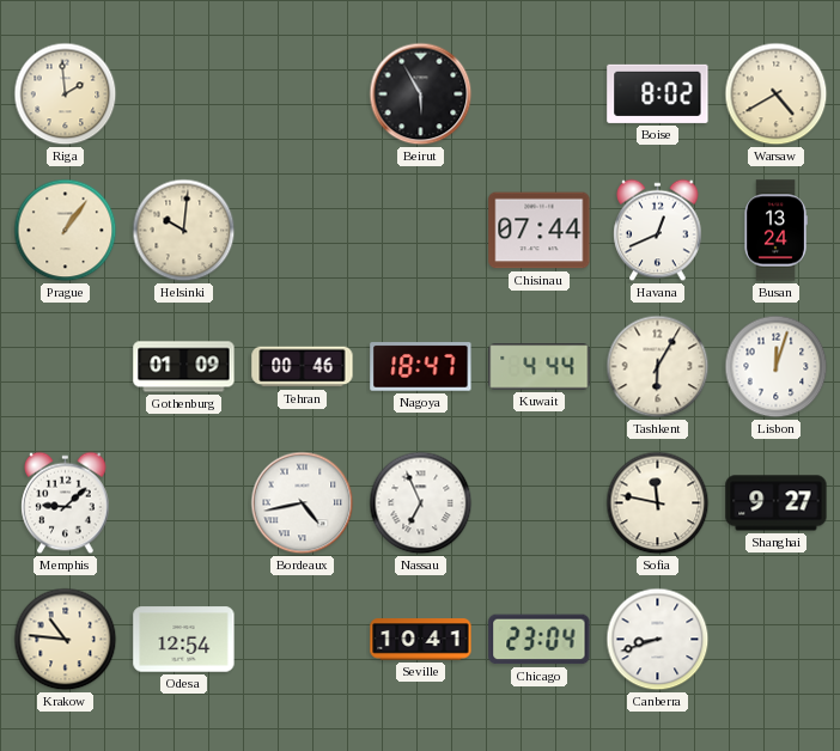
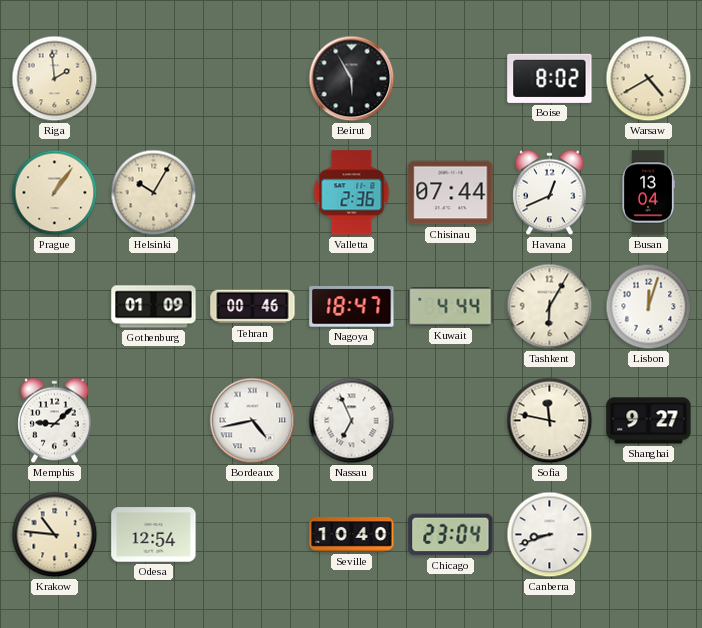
Helsinki: 10:01 -> 10:05
Valletta: none -> 2:36
Busan: 13:24 -> 13:04
Seville: 10:41 -> 10:40
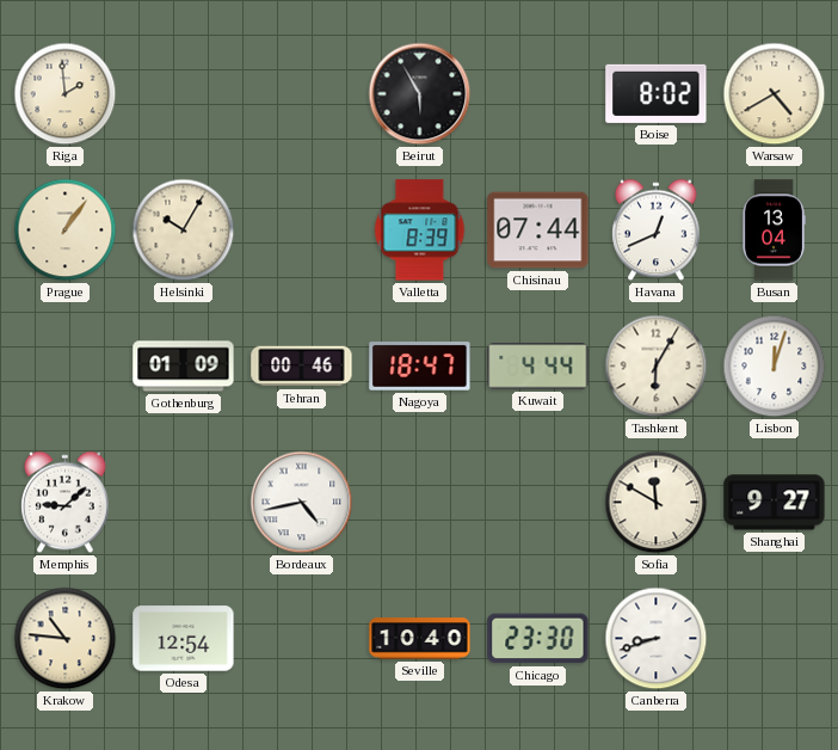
Valletta: 2:36 -> 8:39
Nassau: 6:56 -> none
Sofia: 11:47 -> 11:50
Chicago: 23:04 -> 23:30
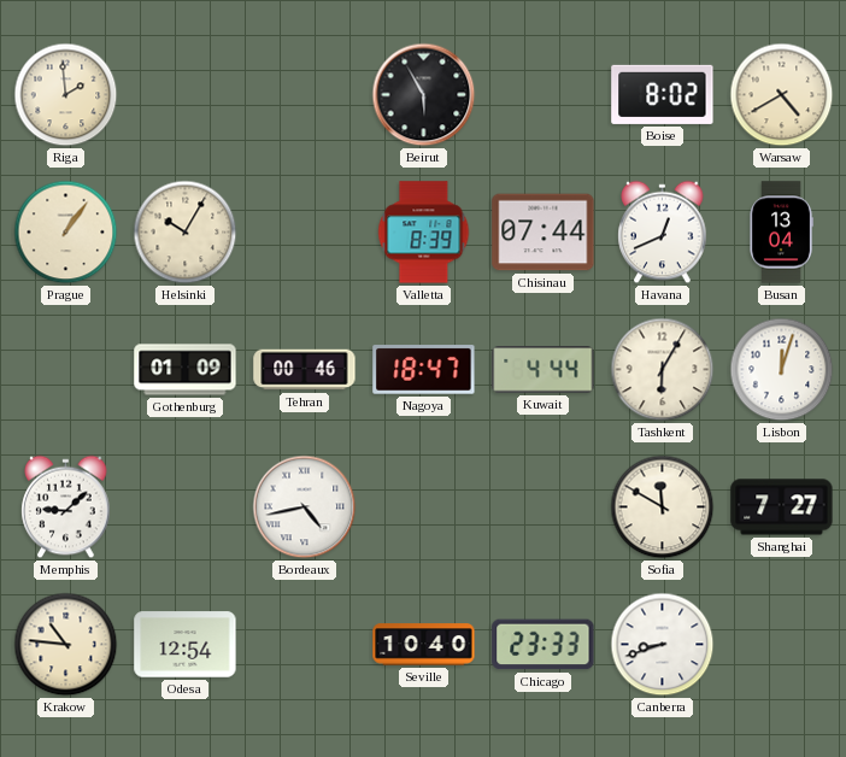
Shanghai: 9:27 -> 7:27
Chicago: 23:30 -> 23:33
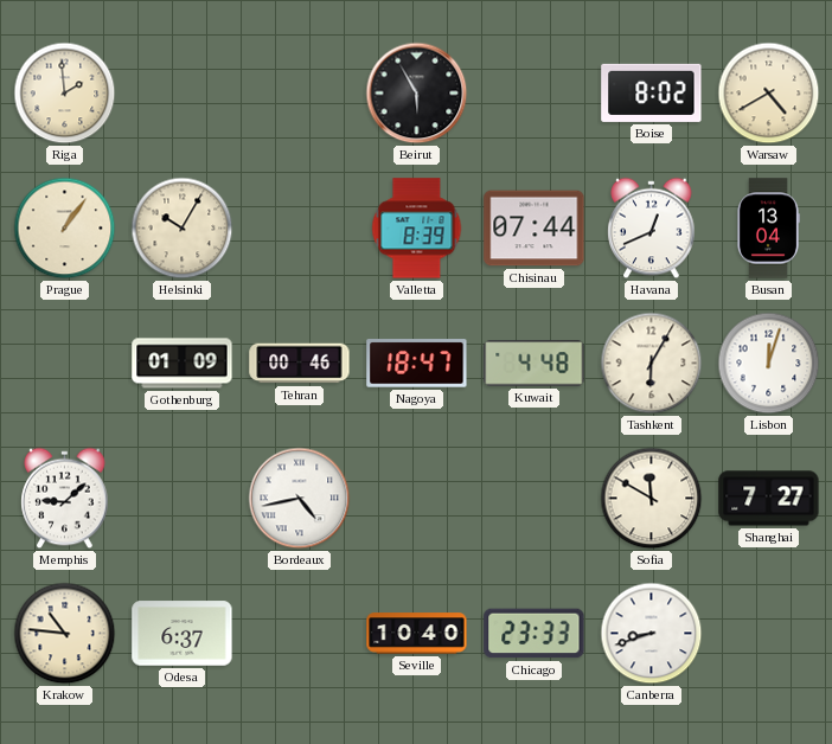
Kuwait: 4:44 -> 4:48
Odesa: 12:54 -> 6:37
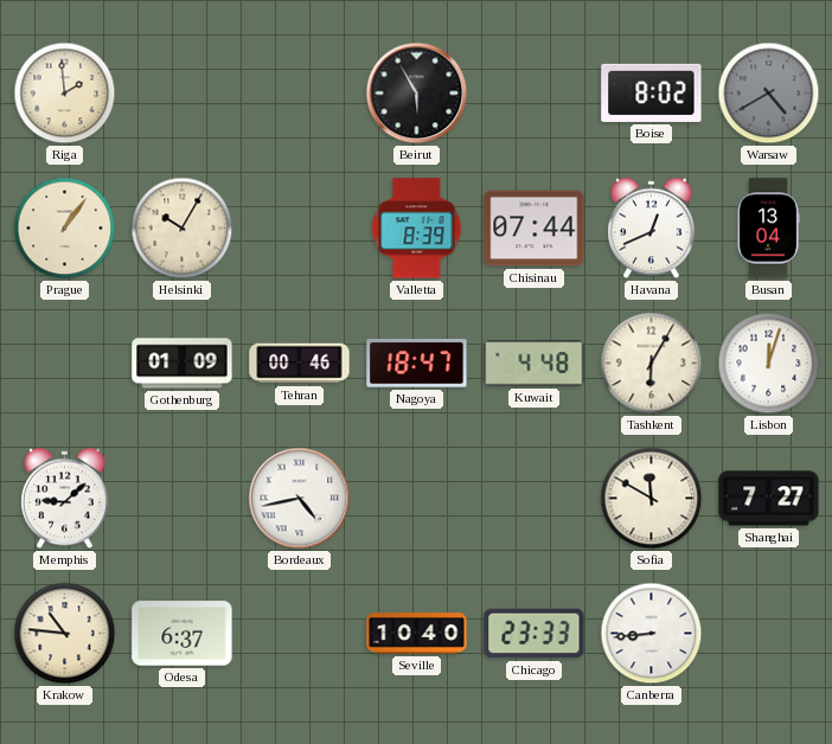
Warsaw dial: cream -> grey
Canberra: 8:42 -> 8:44
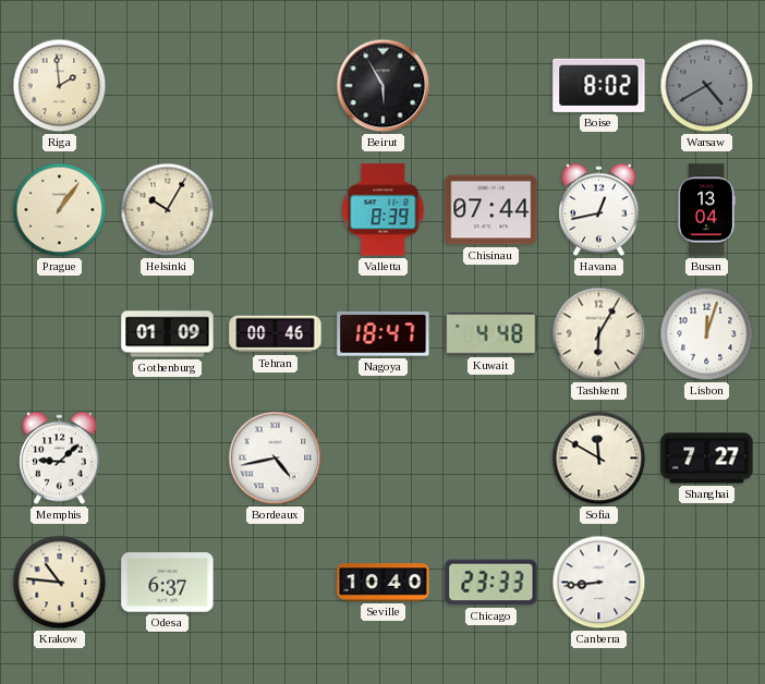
Havana: 12:41 -> 12:43
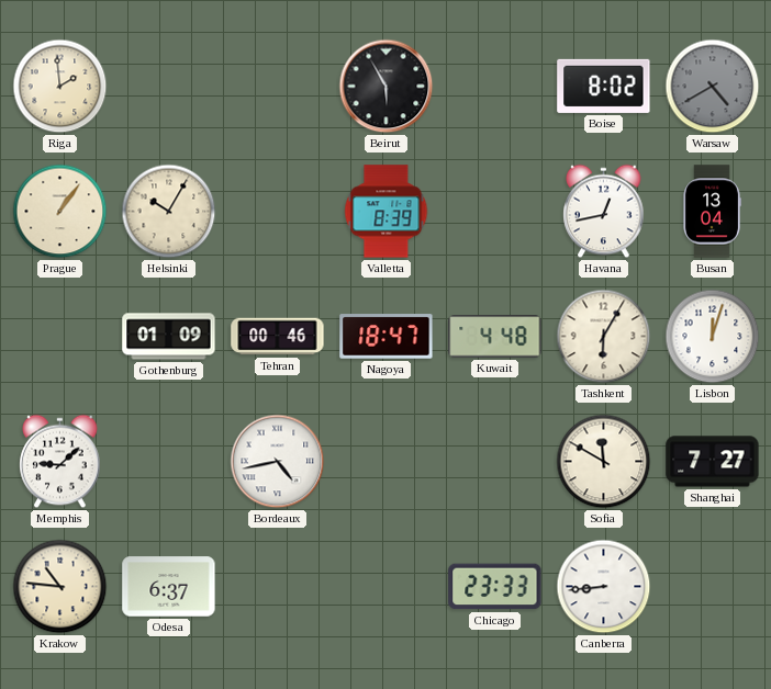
Chisinau: 07:44 -> none
Seville: 10:40 -> none
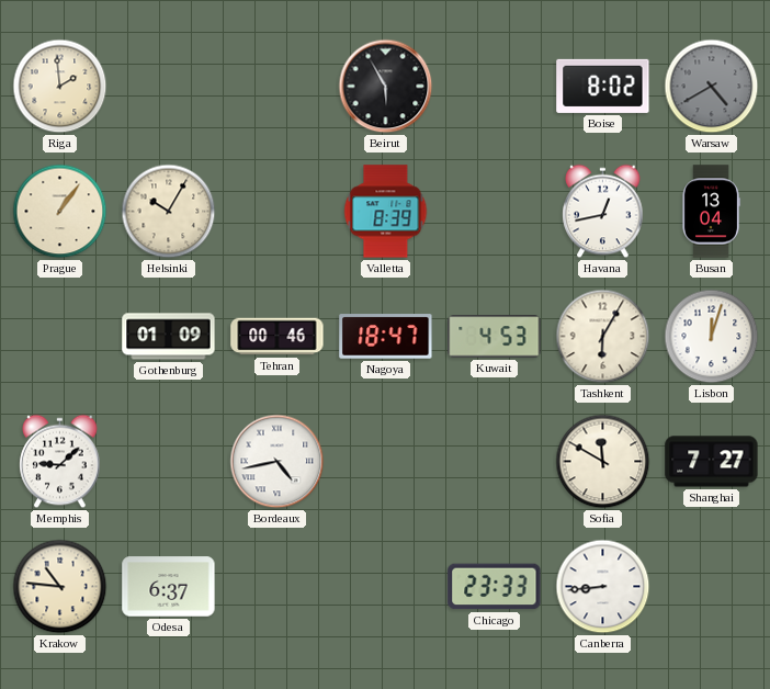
Kuwait: 4:48 -> 4:53
